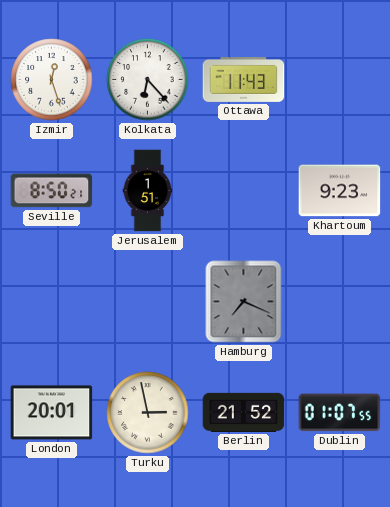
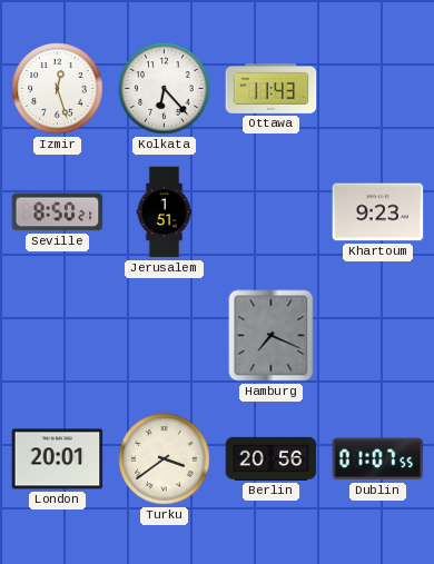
Turku: 2:58 -> 3:39
Berlin: 21:52 -> 20:56
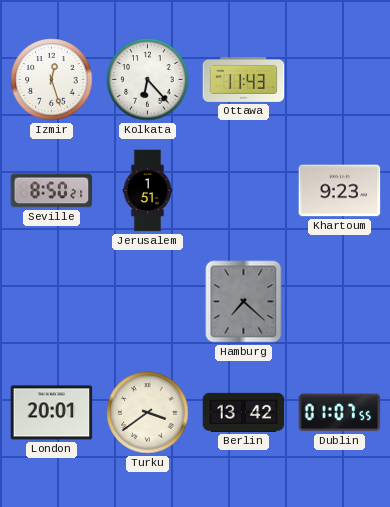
Hamburg: 7:19 -> 7:22
Berlin: 20:56 -> 13:42
